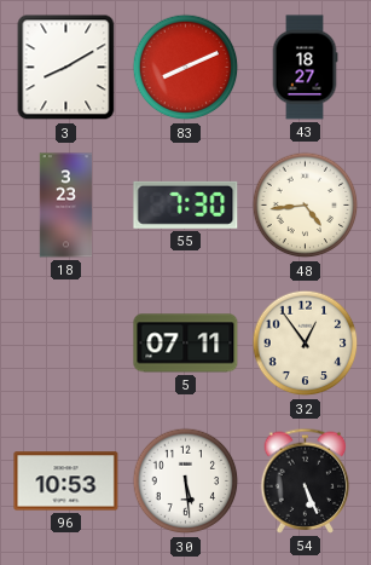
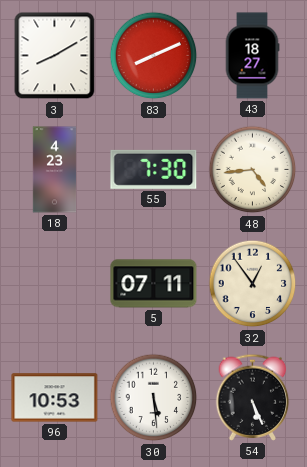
18: 3:23 -> 4:23
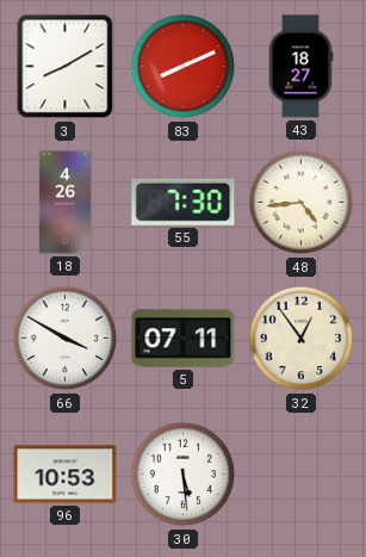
18: 4:23 -> 4:26
66: none -> 3:50
54: 5:26 -> none
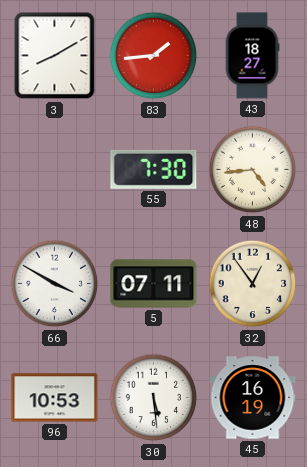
83: 8:11 -> 1:44
18: 4:26 -> none
45: none -> 16:19
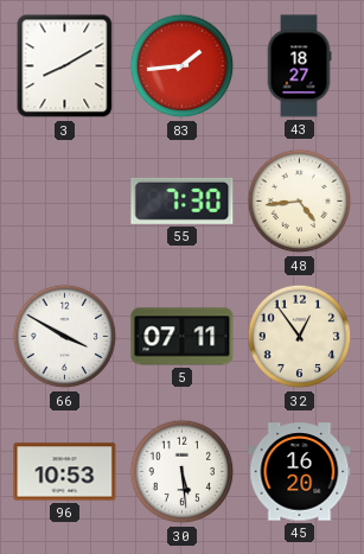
45: 16:19 -> 16:20
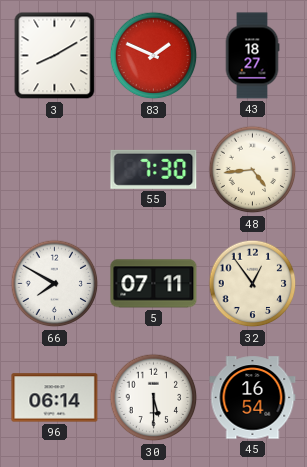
83: 1:44 -> 1:49
66: 3:50 -> 7:50
96: 10:53 -> 06:14
30: 5:29 -> 5:30
45: 16:20 -> 16:54
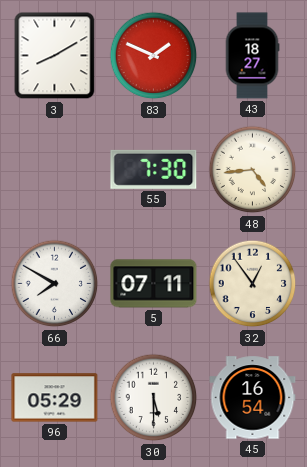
96: 06:14 -> 05:29
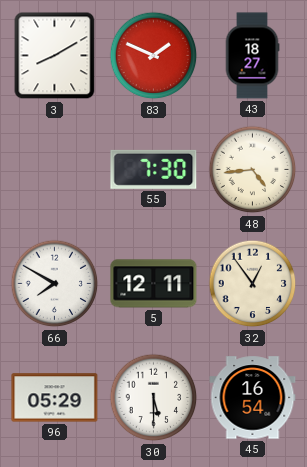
5: 07:11 -> 12:11
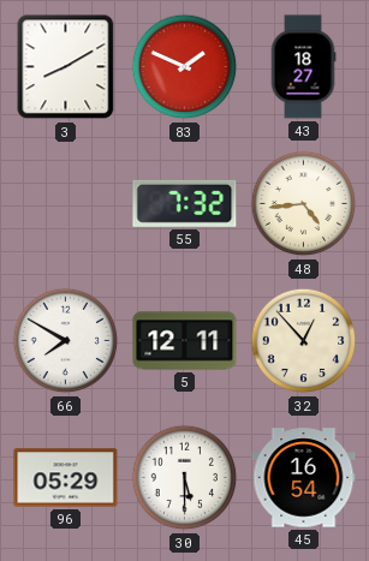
55: 7:30 -> 7:32
32: 12:54 -> 12:53
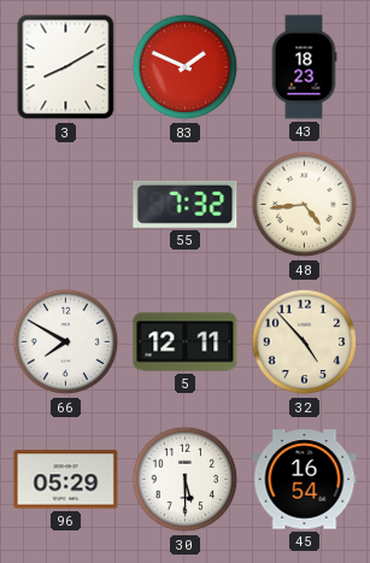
43: 18:27 -> 18:23
32: 12:53 -> 4:53
